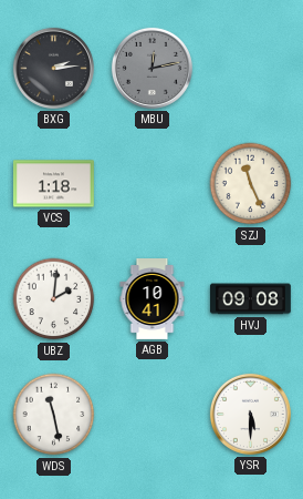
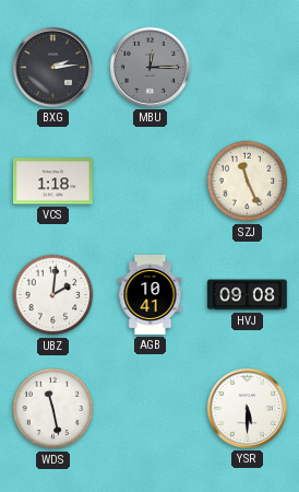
MBU: 12:13 -> 12:15
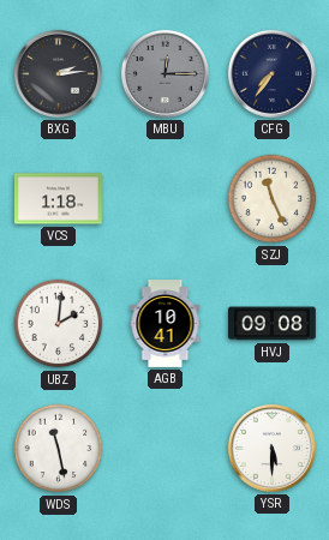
CFG: none -> 7:36
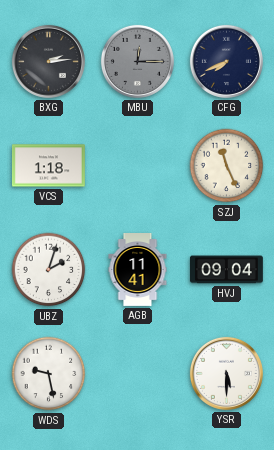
CFG: 7:36 -> 7:41
UBZ: 2:01 -> 2:03
AGB: 10:41 -> 11:41
HVJ: 09:08 -> 09:04
WDS: 11:28 -> 9:28
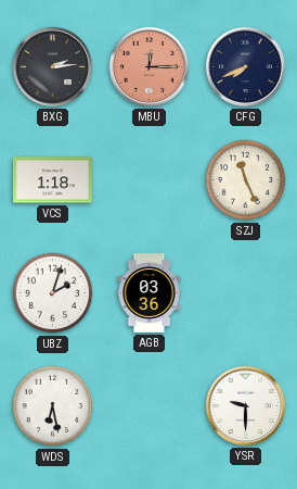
MBU dial: grey -> salmon
AGB: 11:41 -> 03:36
HVJ: 09:04 -> none
WDS: 9:28 -> 6:28
YSR: 5:30 -> 9:30
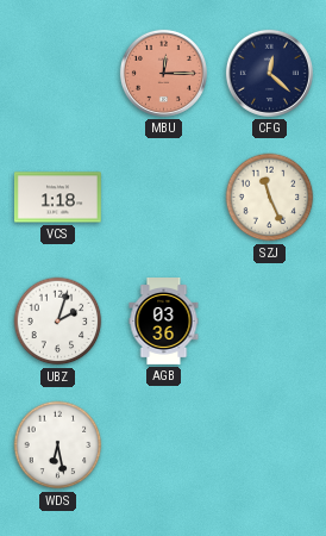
BXG: 2:14 -> none
CFG: 7:41 -> 12:22
YSR: 9:30 -> none
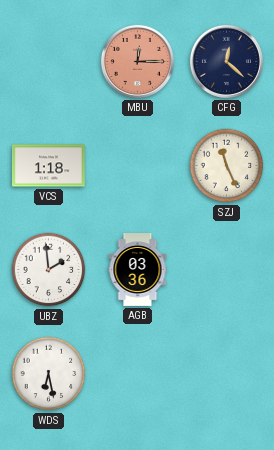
UBZ: 2:03 -> 1:59
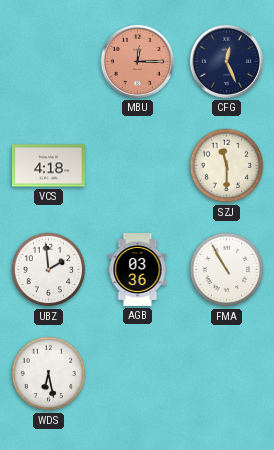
CFG: 12:22 -> 12:26
VCS: 1:18 -> 4:18
SZJ: 11:26 -> 11:30
FMA: none -> 10:55
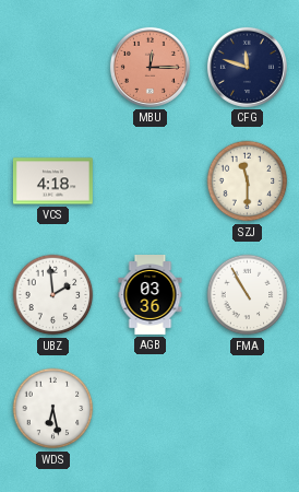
CFG: 12:26 -> 11:48
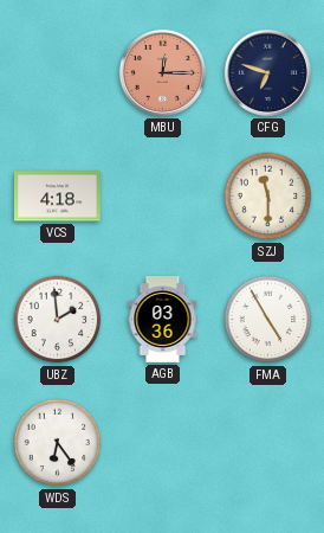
CFG: 11:48 -> 6:48
FMA: 10:55 -> 4:55
WDS: 6:28 -> 6:24
